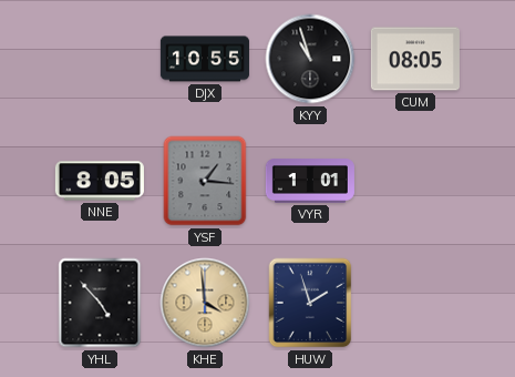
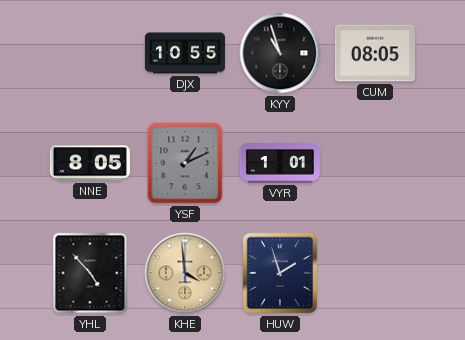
YSF: 1:16 -> 1:11
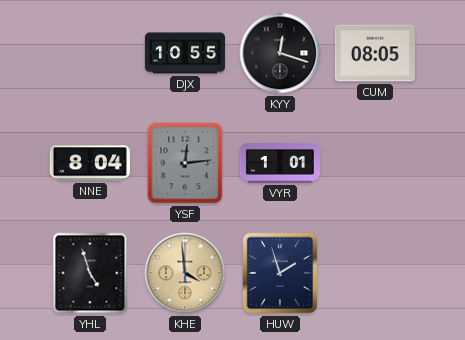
KYY: 10:57 -> 12:18
NNE: 8:05 -> 8:04
YSF: 1:11 -> 12:14
YHL: 4:53 -> 4:57
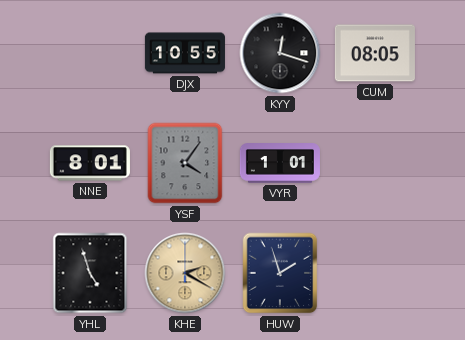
NNE: 8:04 -> 8:01
YSF: 12:14 -> 4:06
KHE: 3:59 -> 2:20
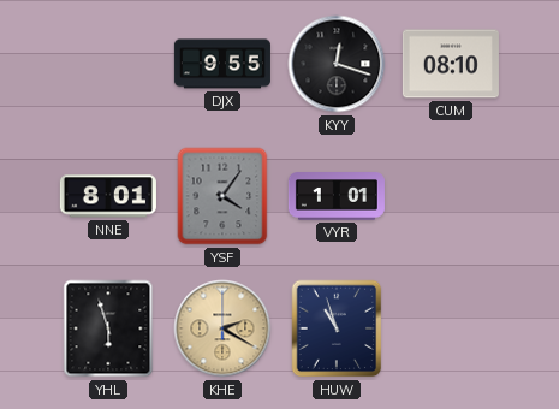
DJX: 10:55 -> 9:55
CUM: 08:05 -> 08:10
YHL: 4:57 -> 5:57
HUW: 1:57 -> 10:57
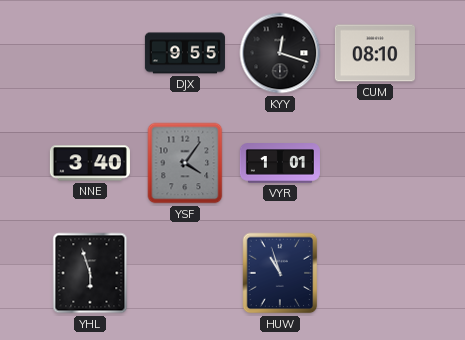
NNE: 8:01 -> 3:40
KHE: 2:20 -> none
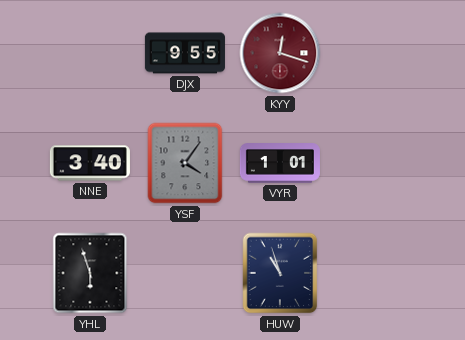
KYY dial: black -> burgundy
CUM: 08:10 -> none
